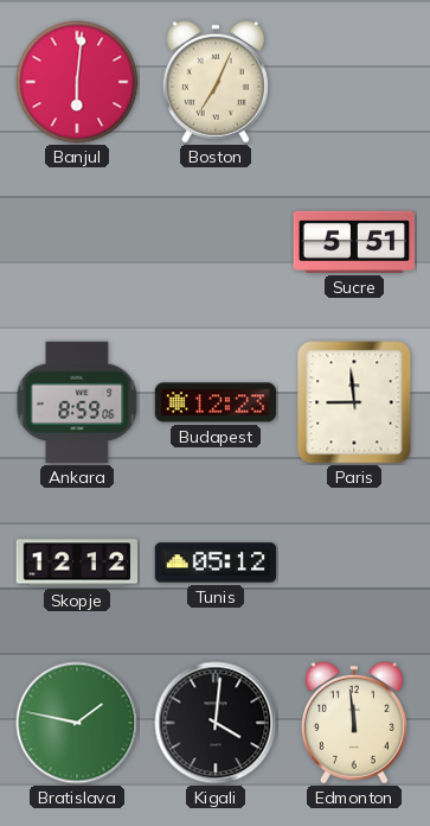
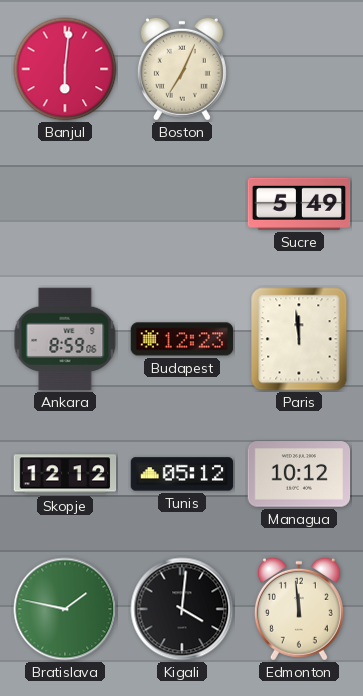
Sucre: 5:51 -> 5:49
Paris: 8:59 -> 11:59
Managua: none -> 10:12
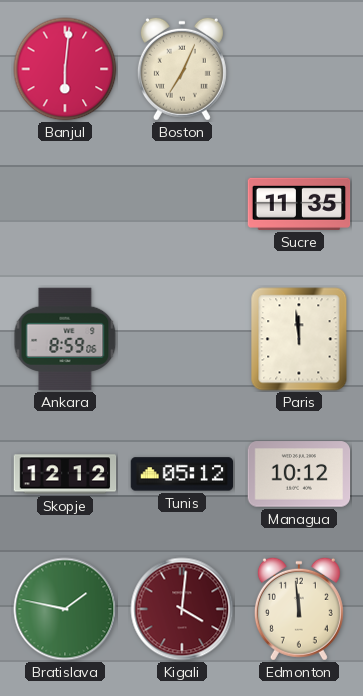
Sucre: 5:49 -> 11:35
Budapest: 12:23 -> none
Kigali dial: black -> burgundy
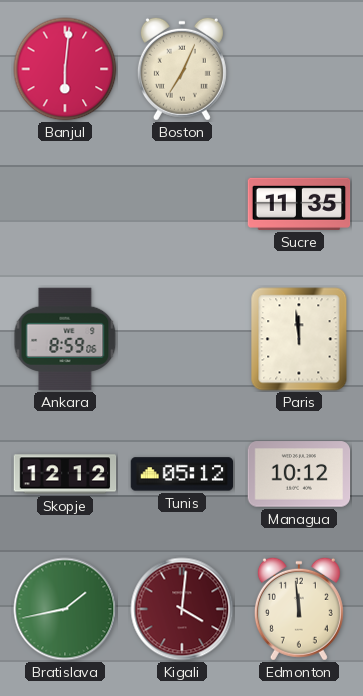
Bratislava: 1:47 -> 1:43
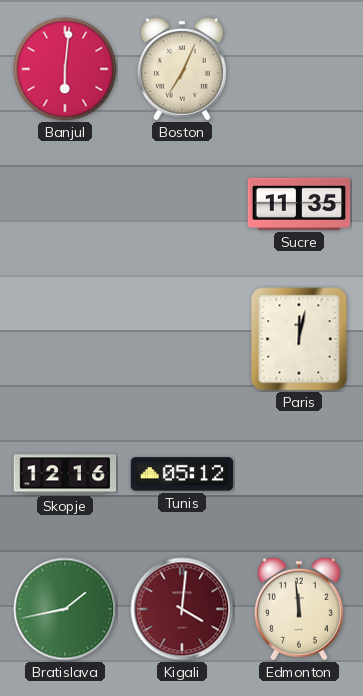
Ankara: 8:59 -> none
Paris: 11:59 -> 12:02
Skopje: 12:12 -> 12:16
Managua: 10:12 -> none
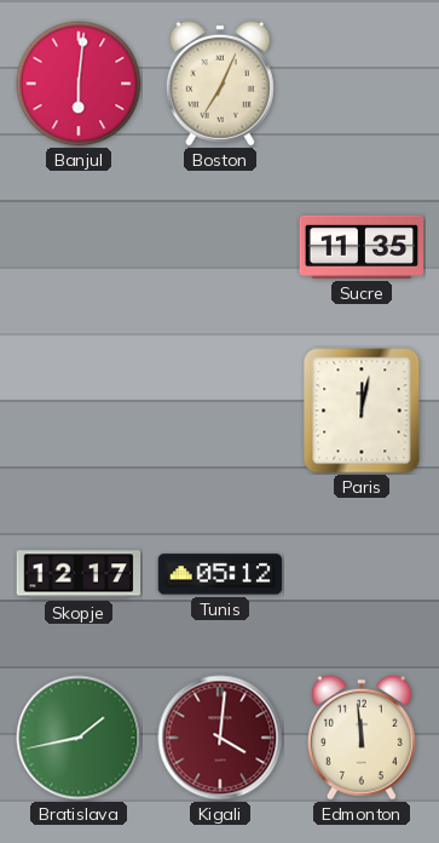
Skopje: 12:16 -> 12:17
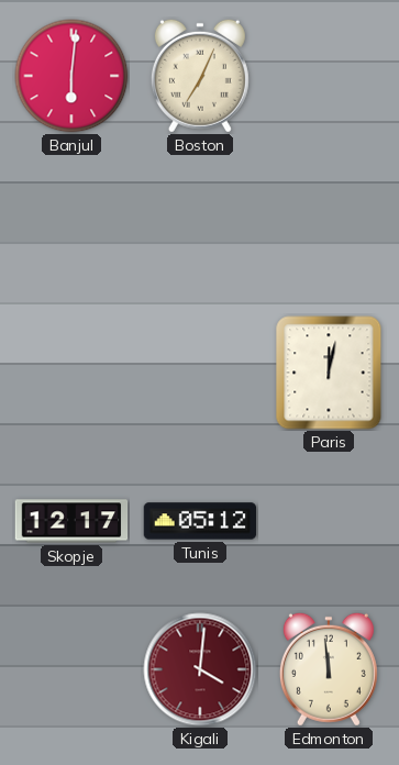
Sucre: 11:35 -> none
Bratislava: 1:43 -> none
